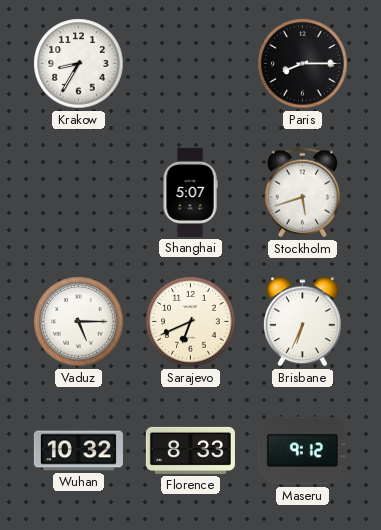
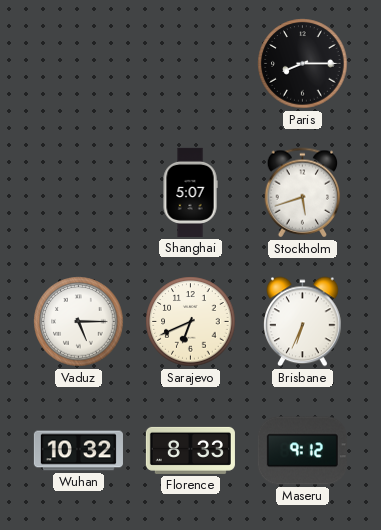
Krakow: 8:35 -> none
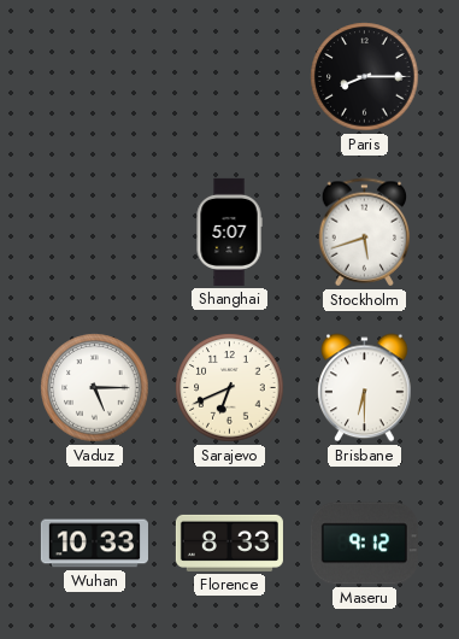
Brisbane: 6:34 -> 6:30
Wuhan: 10:32 -> 10:33
